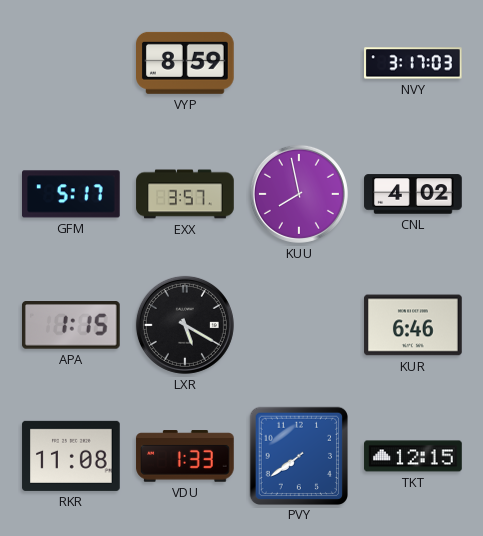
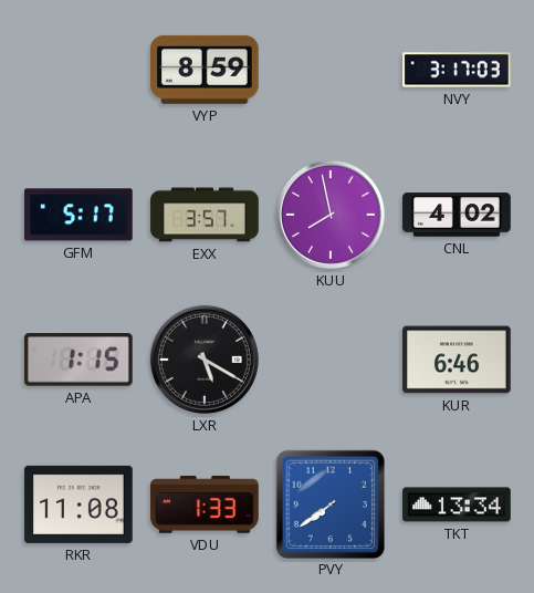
TKT: 12:15 -> 13:34
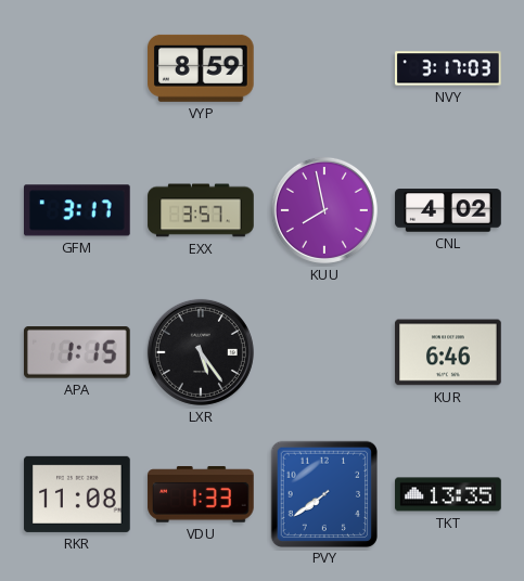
GFM: 5:17 -> 3:17
LXR: 5:20 -> 5:24
TKT: 13:34 -> 13:35
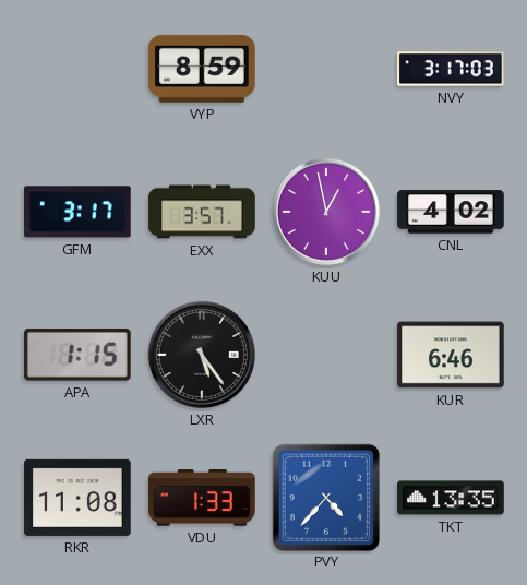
KUU: 7:58 -> 12:58
PVY: 7:39 -> 4:37
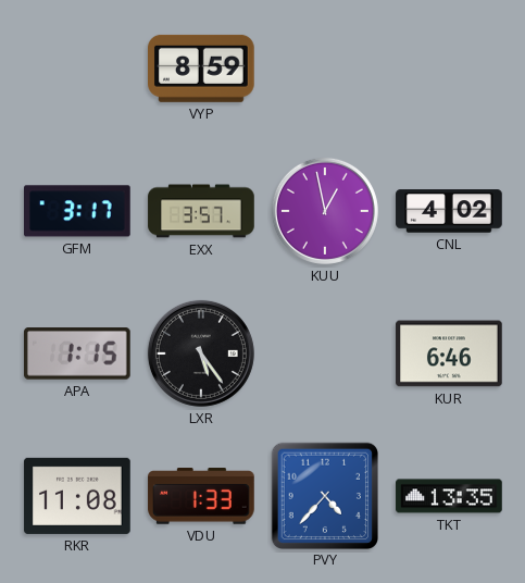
NVY: 3:17 -> none
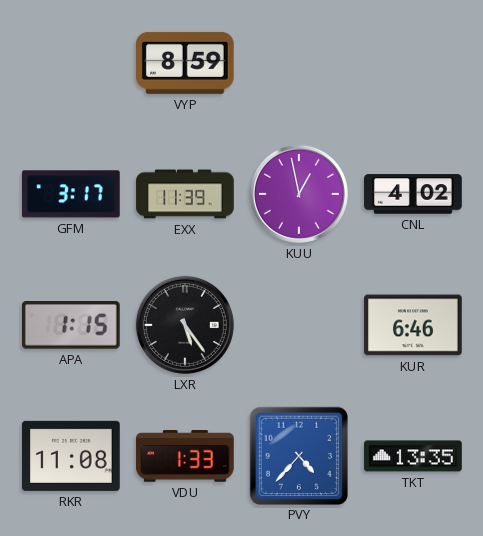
EXX: 3:57 -> 11:39
